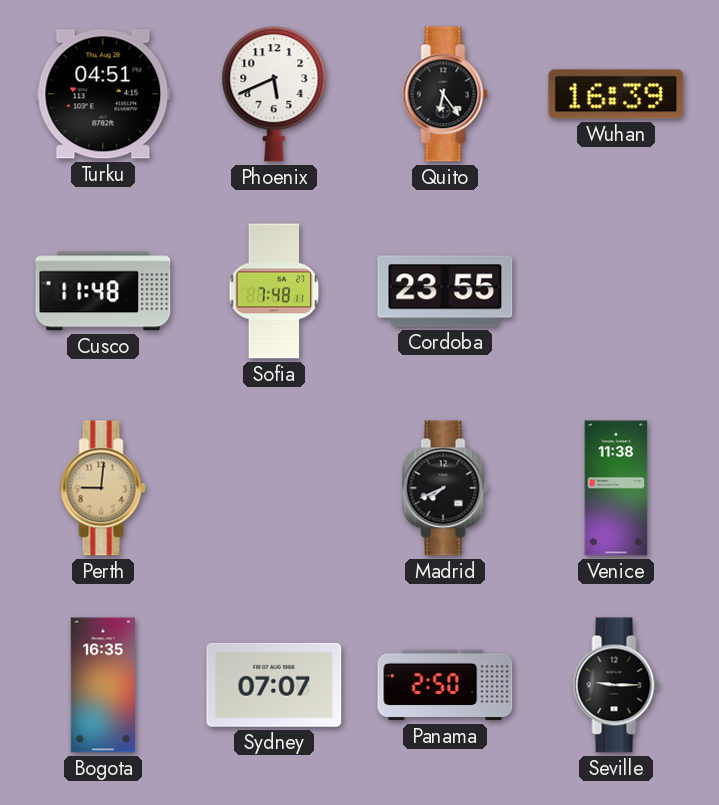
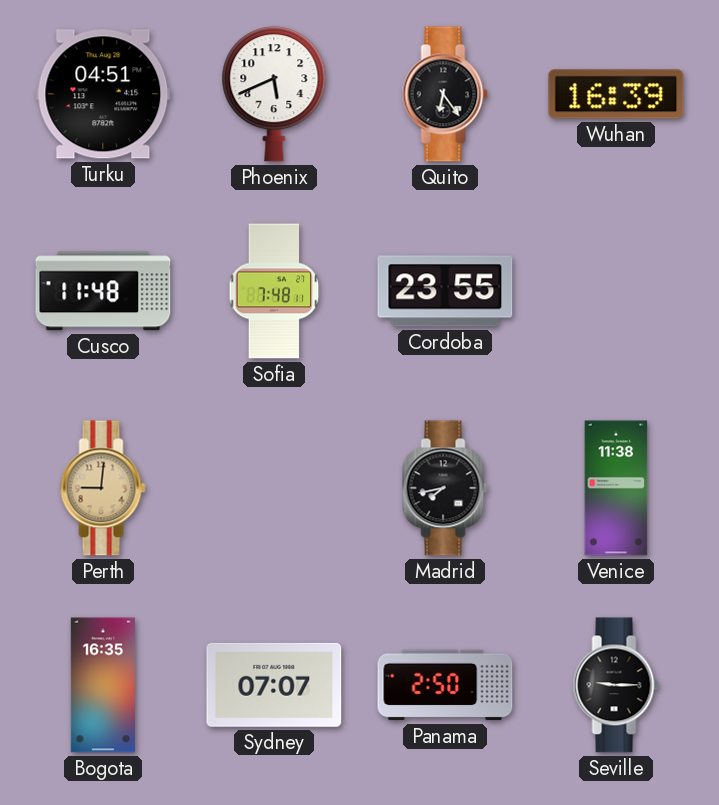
Madrid: 7:41 -> 7:43
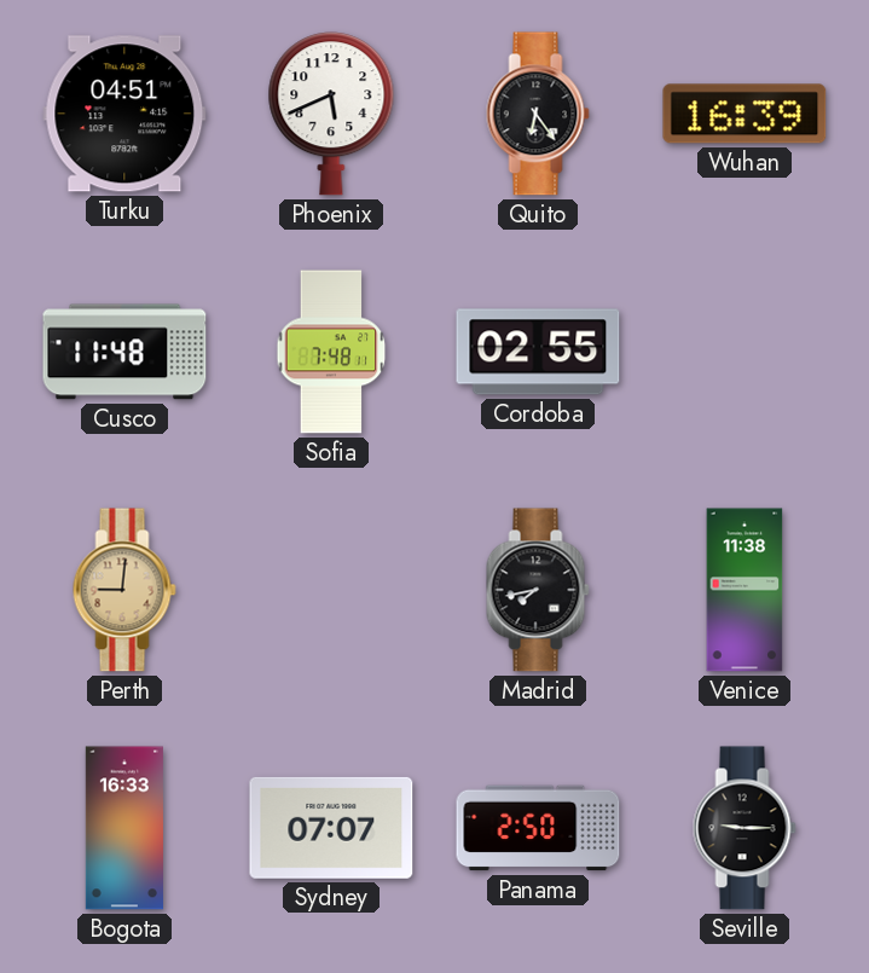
Cordoba: 23:55 -> 02:55
Bogota: 16:35 -> 16:33
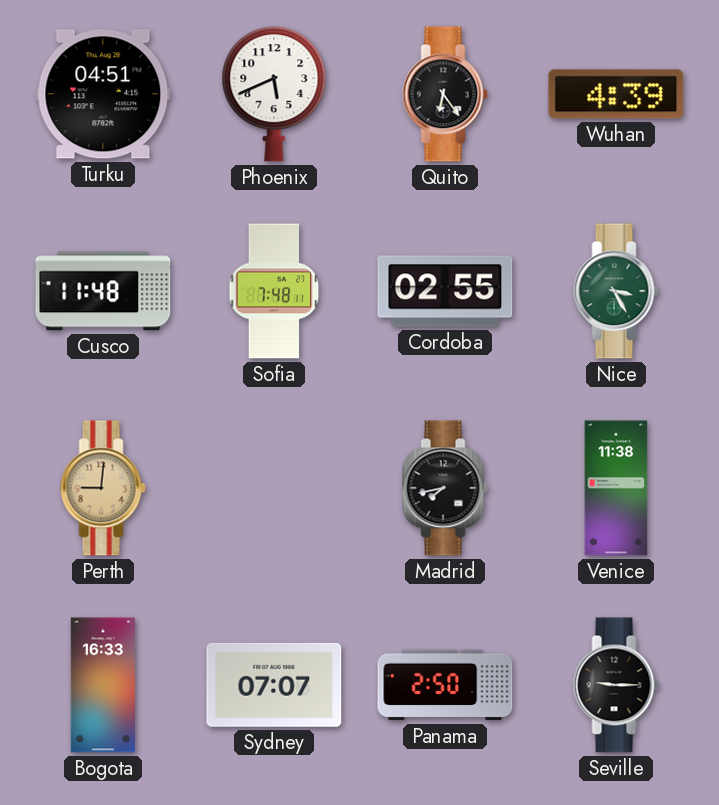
Wuhan: 16:39 -> 4:39
Nice: none -> 3:25
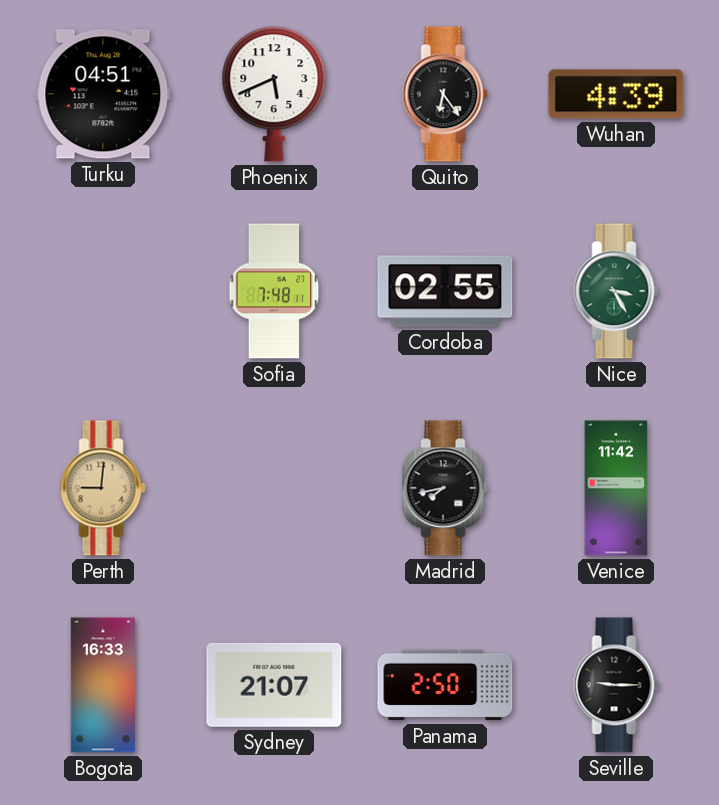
Cusco: 11:48 -> none
Venice: 11:38 -> 11:42
Sydney: 07:07 -> 21:07
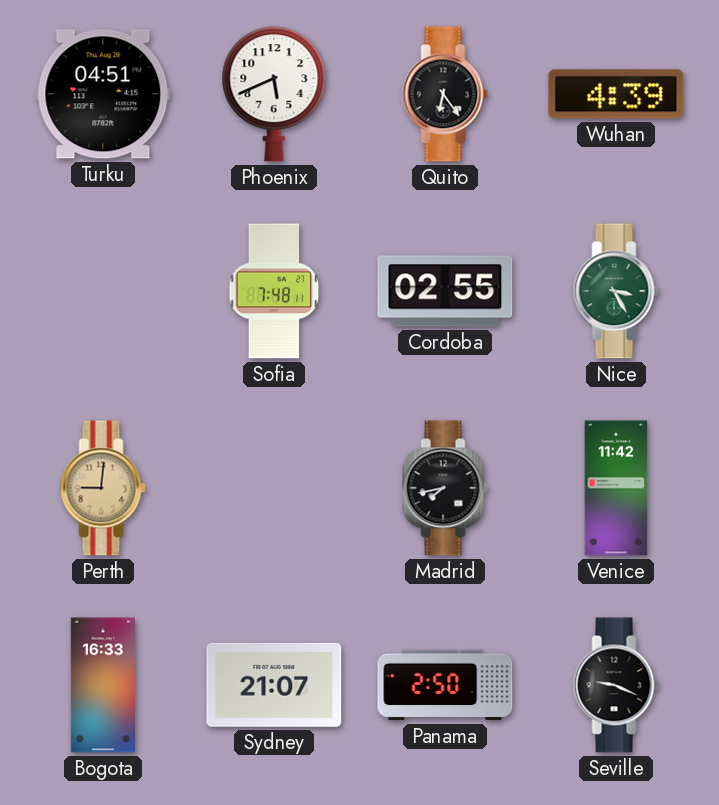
Seville: 9:15 -> 9:19
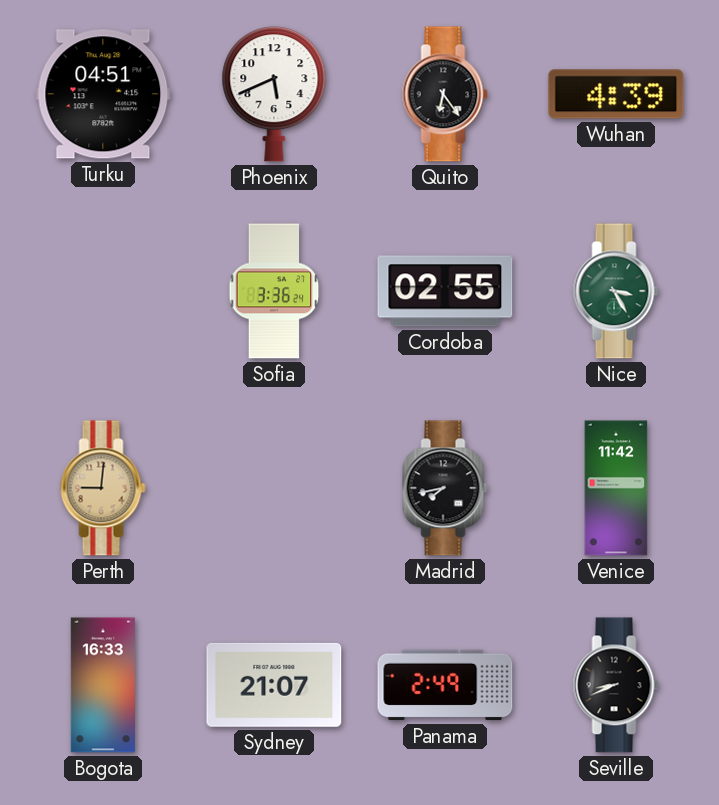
Sofia: 7:48 -> 3:36
Panama: 2:50 -> 2:49
Seville: 9:19 -> 8:41
